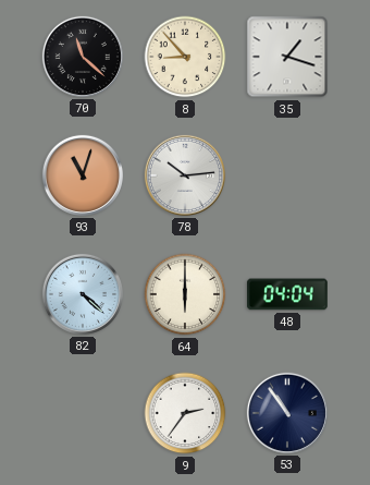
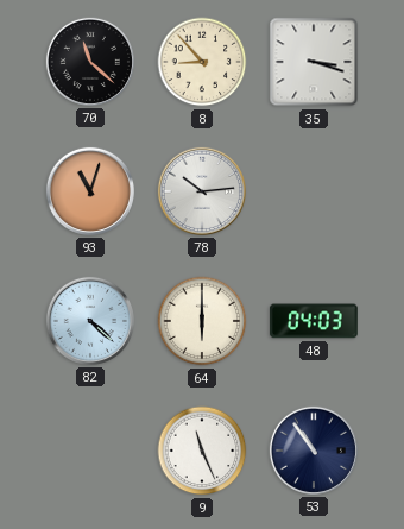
35: 1:18 -> 3:18
48: 04:04 -> 04:03
9: 2:36 -> 11:26
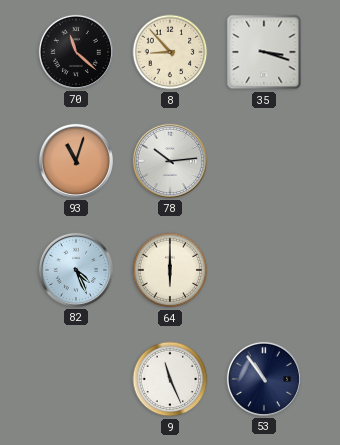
82: 4:22 -> 4:26
48: 04:03 -> none
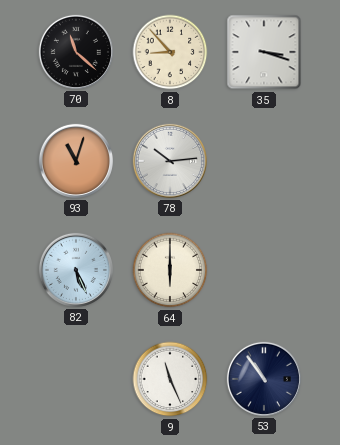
82: 4:26 -> 5:26
